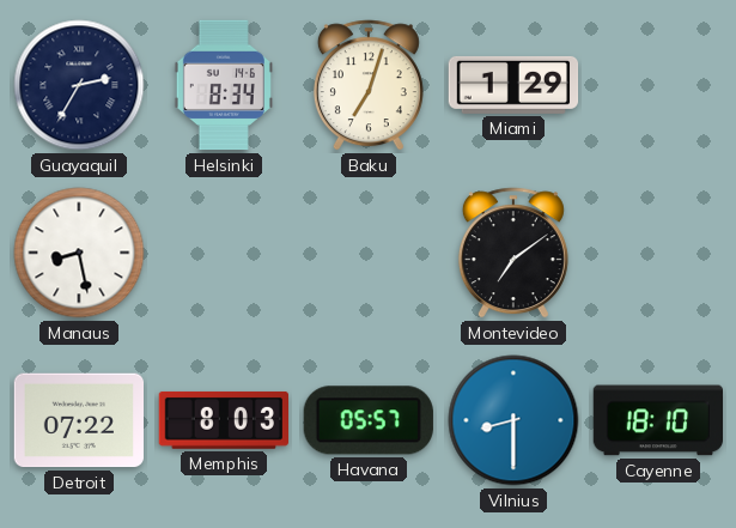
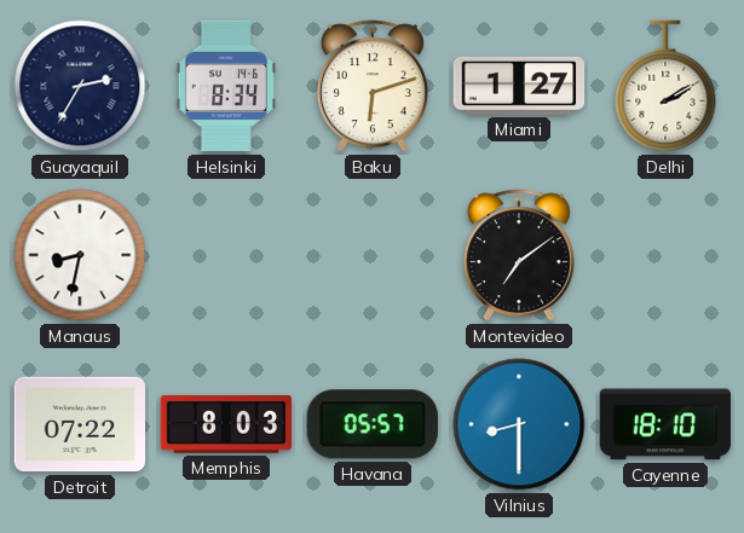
Baku: 7:03 -> 6:12
Miami: 1:29 -> 1:27
Delhi: none -> 2:10
Manaus: 8:28 -> 8:32
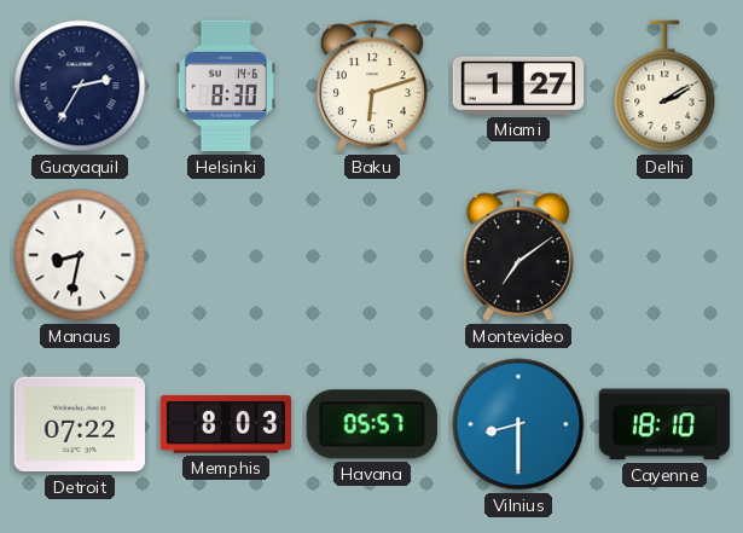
Helsinki: 8:34 -> 8:30
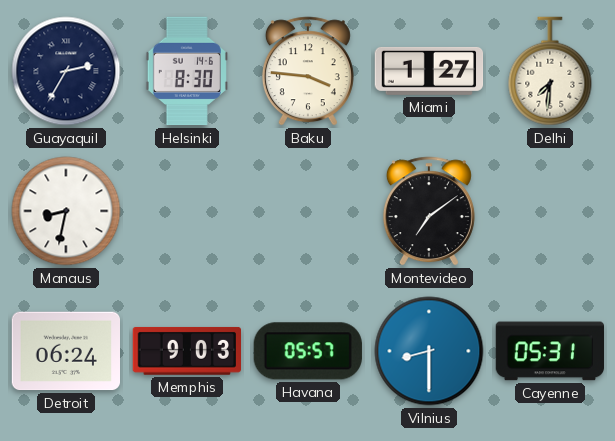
Baku: 6:12 -> 3:46
Delhi: 2:10 -> 7:31
Detroit: 07:22 -> 06:24
Memphis: 8:03 -> 9:03
Cayenne: 18:10 -> 05:31
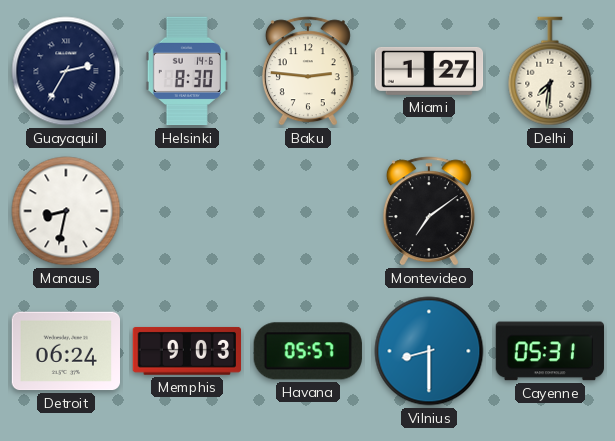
Baku: 3:46 -> 2:46
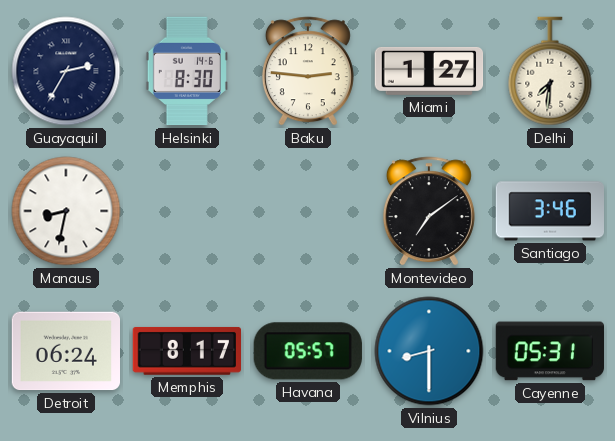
Santiago: none -> 3:46
Memphis: 9:03 -> 8:17
